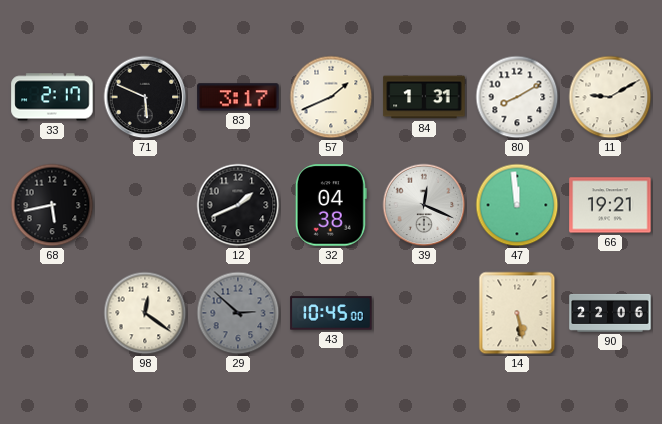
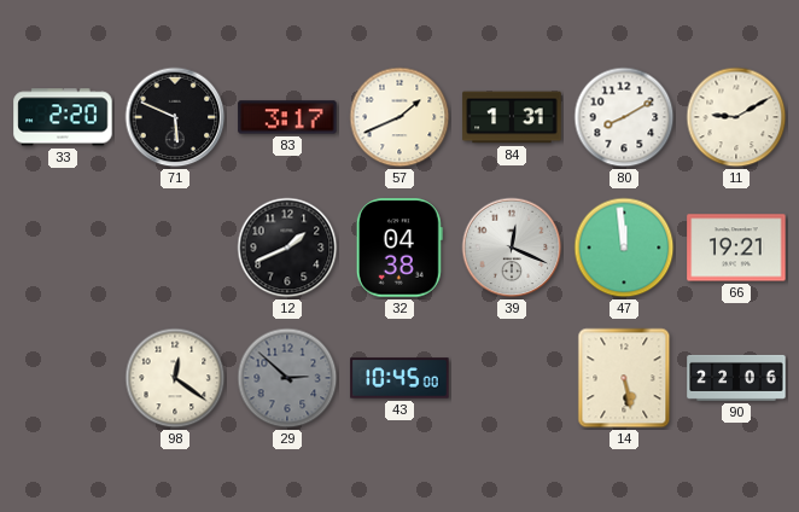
33: 2:17 -> 2:20
68: 5:43 -> none
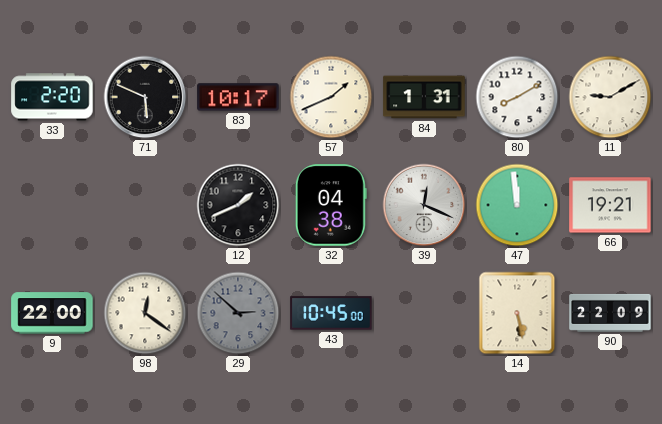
83: 3:17 -> 10:17
9: none -> 22:00
90: 22:06 -> 22:09
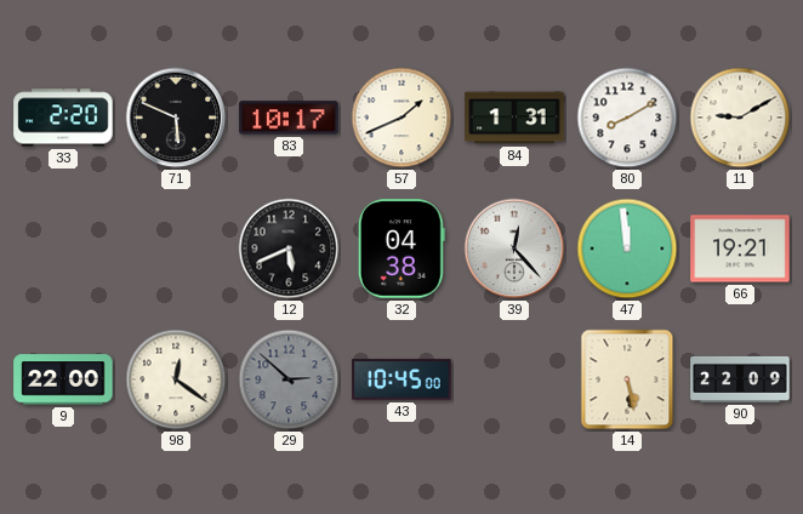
12: 1:41 -> 5:41
39: 12:19 -> 12:23
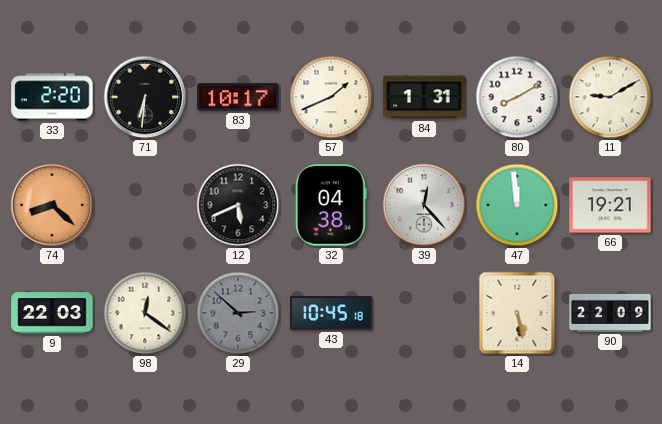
71: 5:49 -> 6:31
74: none -> 8:22
9: 22:00 -> 22:03
43: 10:45:00 -> 10:45:18
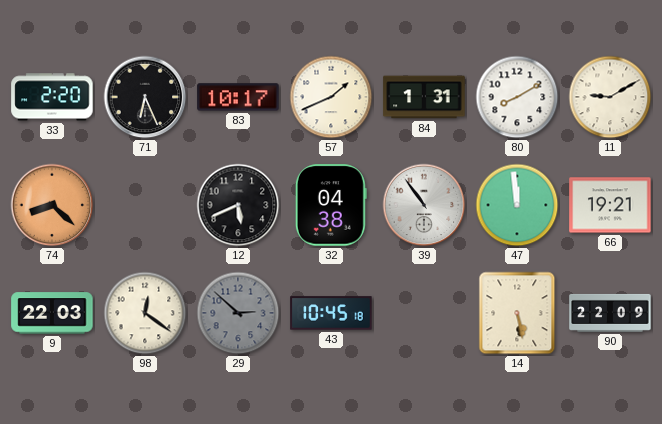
71: 6:31 -> 6:26
39: 12:23 -> 10:54
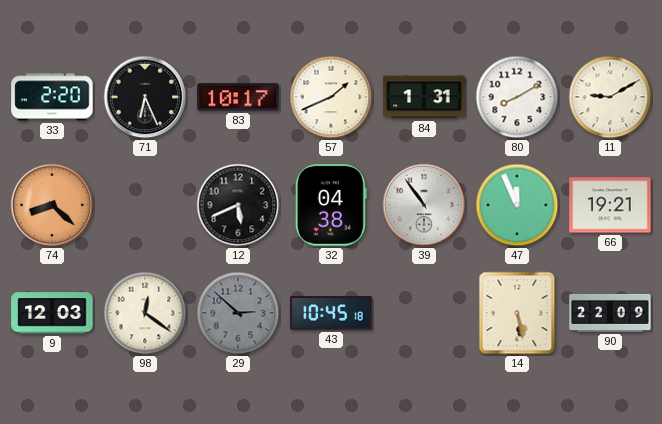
47: 11:59 -> 11:56
9: 22:03 -> 12:03
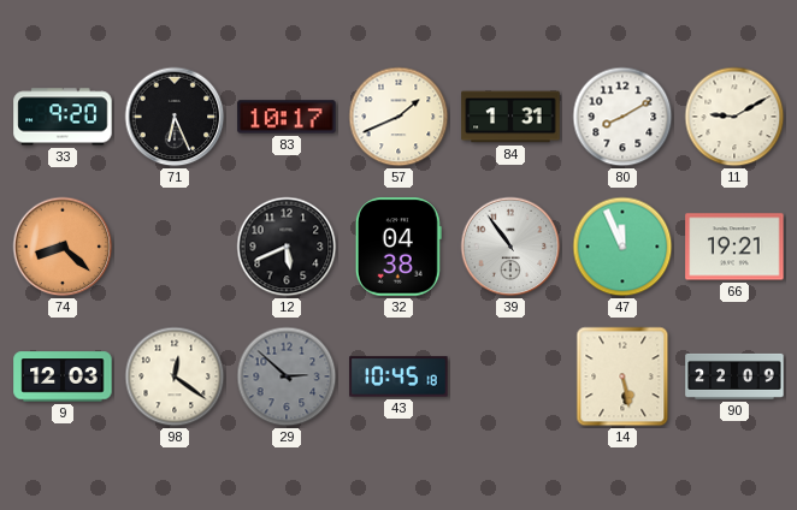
33: 2:20 -> 9:20
